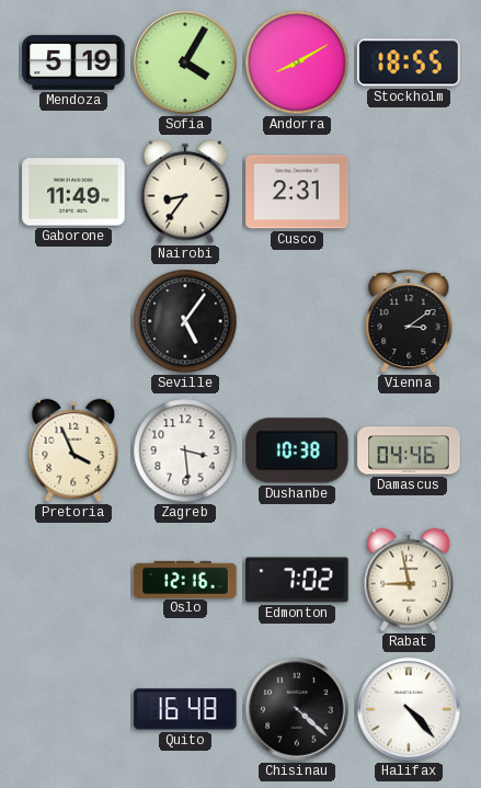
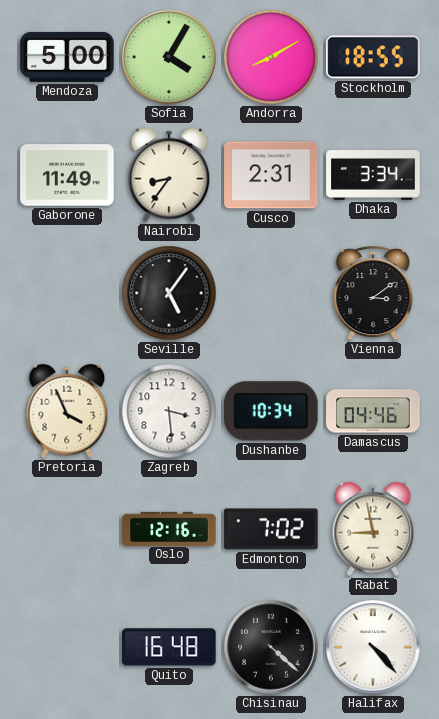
Mendoza: 5:19 -> 5:00
Dhaka: none -> 3:34
Dushanbe: 10:38 -> 10:34
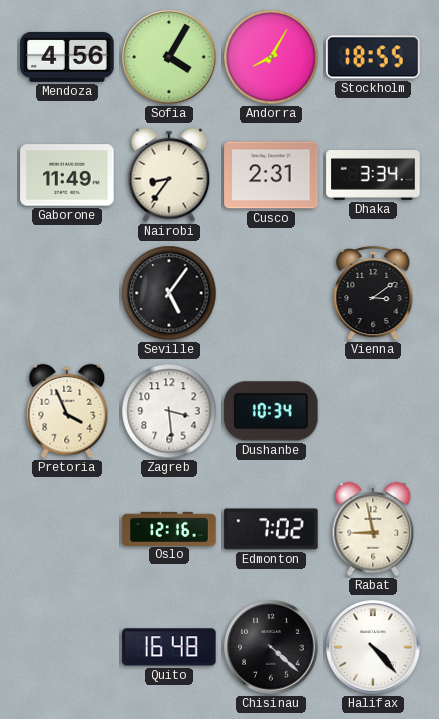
Mendoza: 5:00 -> 4:56
Andorra: 8:10 -> 8:05
Damascus: 04:46 -> none
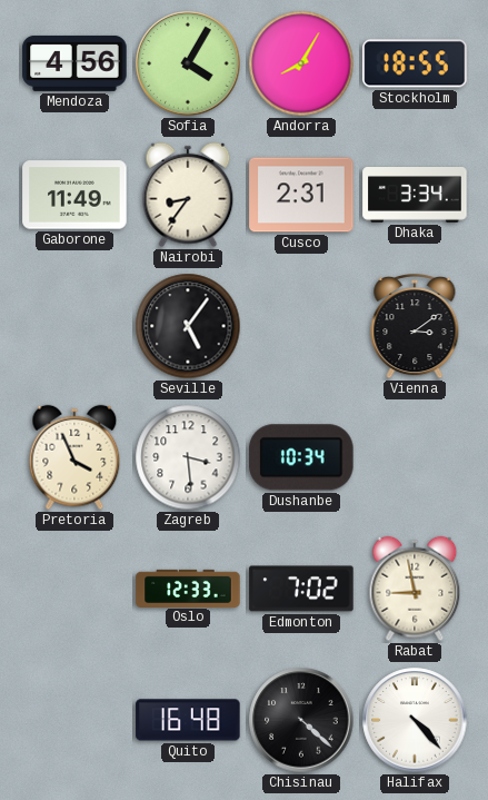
Oslo: 12:16 -> 12:33
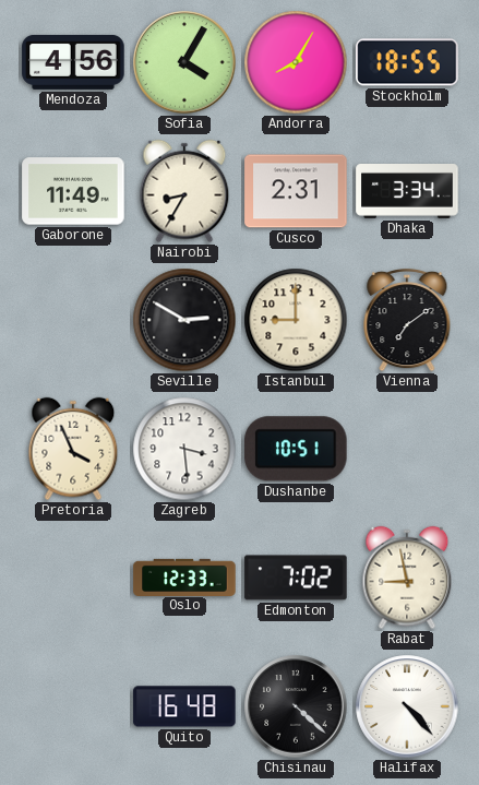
Nairobi: 8:36 -> 8:35
Seville: 5:06 -> 2:50
Istanbul: none -> 9:00
Vienna: 3:09 -> 7:09
Dushanbe: 10:34 -> 10:51
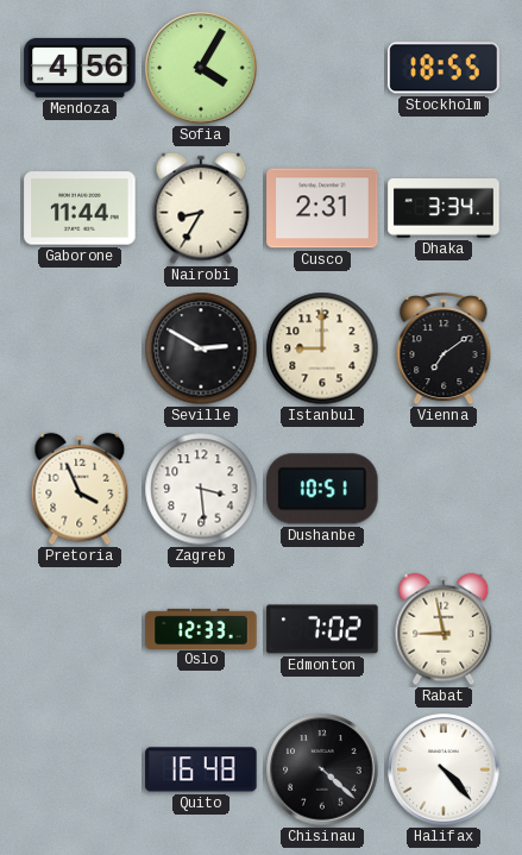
Andorra: 8:05 -> none
Gaborone: 11:49 -> 11:44
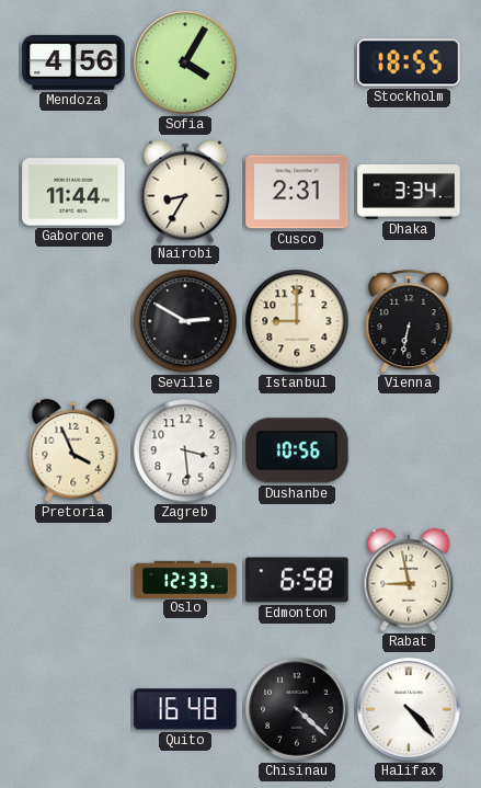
Vienna: 7:09 -> 6:32
Dushanbe: 10:51 -> 10:56
Edmonton: 7:02 -> 6:58
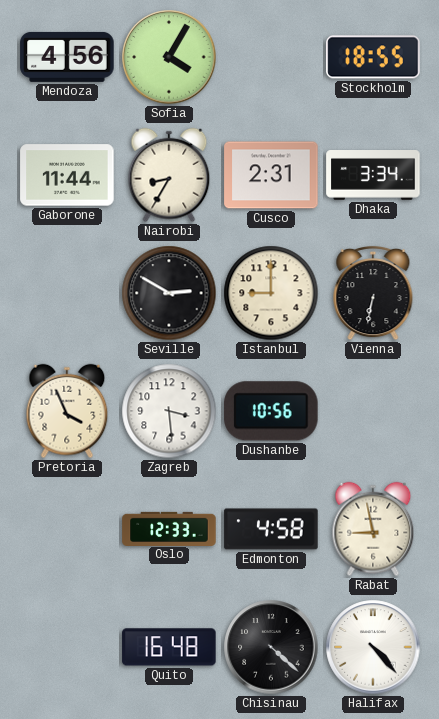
Edmonton: 6:58 -> 4:58
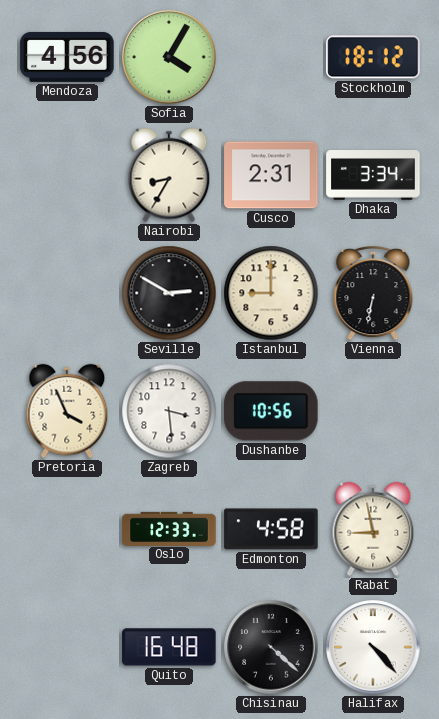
Stockholm: 18:55 -> 18:12
Gaborone: 11:44 -> none
